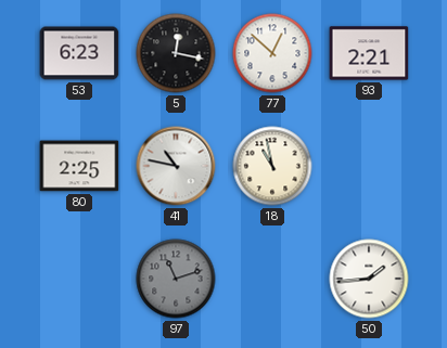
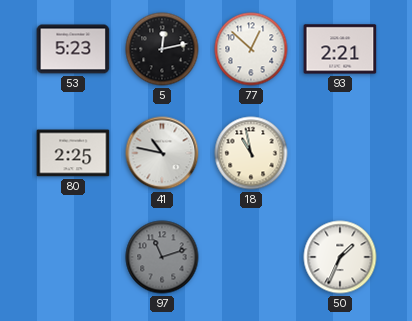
53: 6:23 -> 5:23
5: 12:17 -> 12:13
50: 1:44 -> 1:34
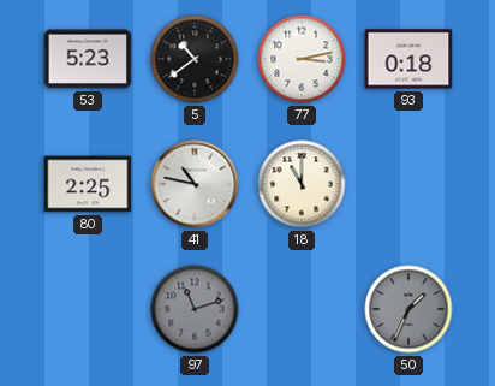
5: 12:13 -> 10:39
77: 12:52 -> 3:13
93: 2:21 -> 0:18
18: 10:58 -> 11:00
50 dial: white -> grey
